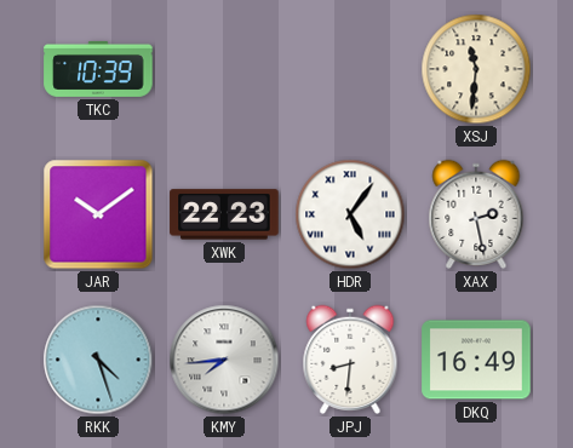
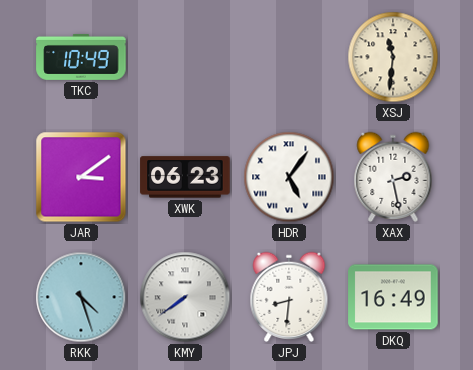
TKC: 10:39 -> 10:49
JAR: 10:09 -> 3:09
XWK: 22:23 -> 06:23
KMY: 7:44 -> 7:39
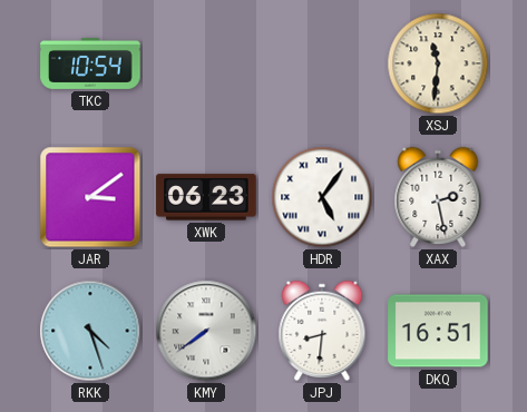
TKC: 10:49 -> 10:54
DKQ: 16:49 -> 16:51
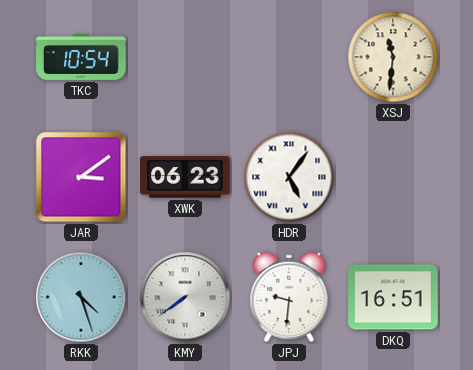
XAX: 2:28 -> none
JPJ: 8:31 -> 9:31
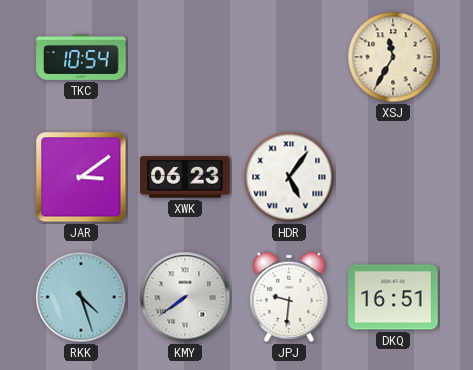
XSJ: 11:31 -> 11:35
